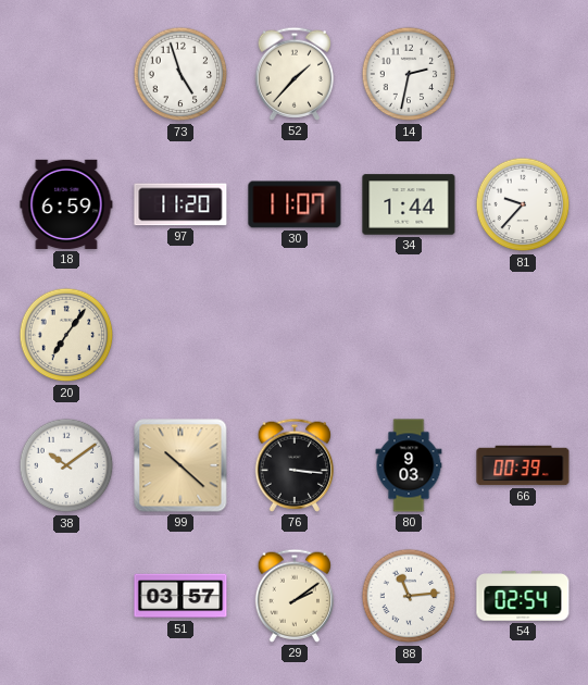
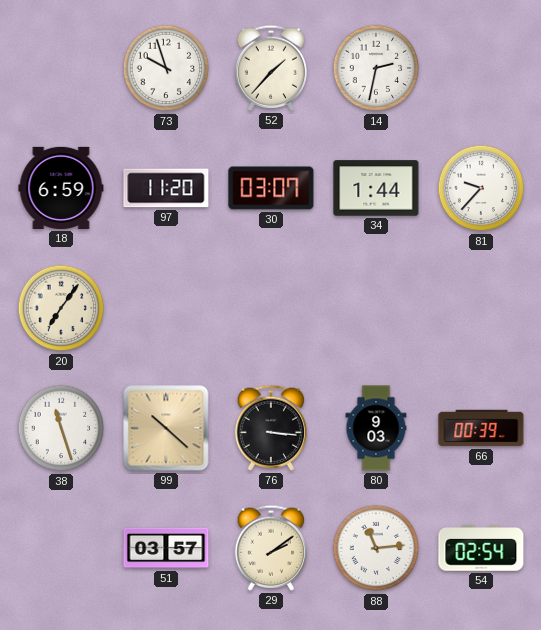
73: 4:57 -> 9:57
30: 11:07 -> 03:07
38: 10:09 -> 11:27
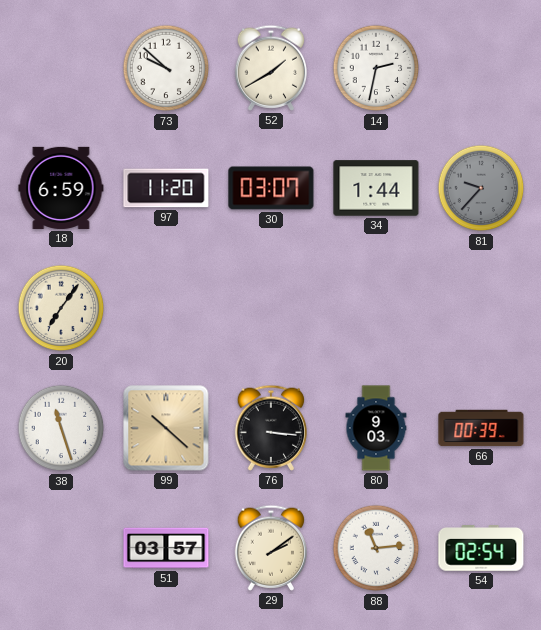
73: 9:57 -> 9:52
52: 1:37 -> 1:40
81 dial: white -> grey
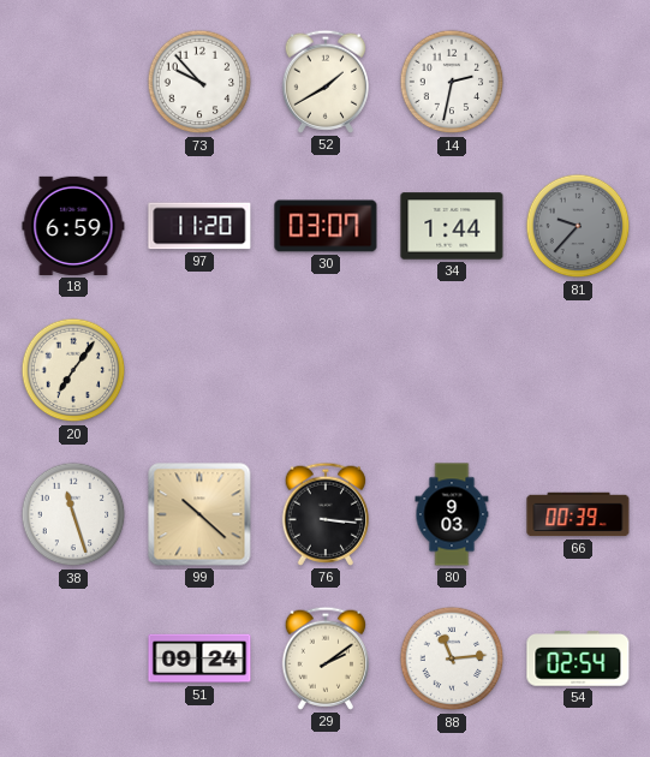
73: 9:52 -> 9:53
51: 03:57 -> 09:24
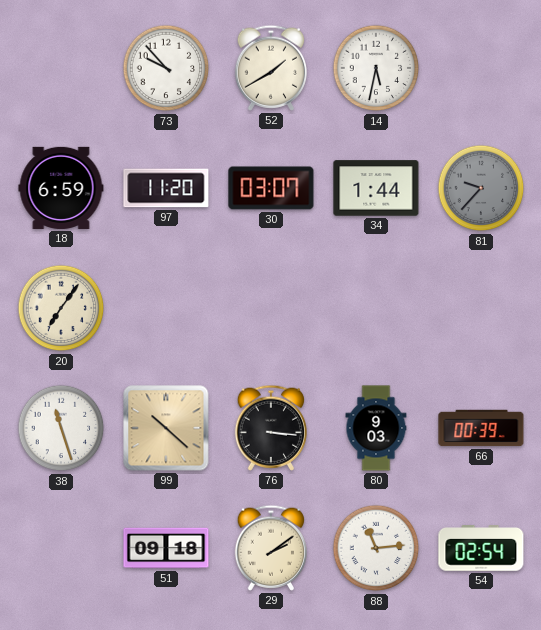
14: 2:32 -> 5:32
51: 09:24 -> 09:18
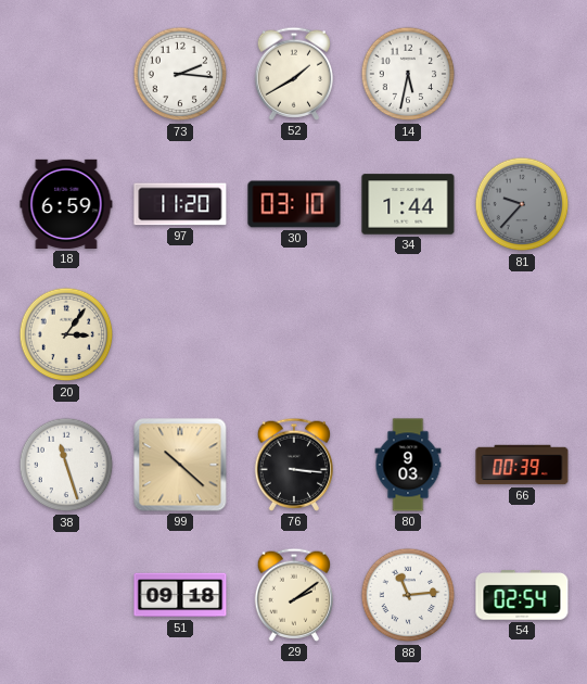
73: 9:53 -> 2:16
30: 03:07 -> 03:10
20: 7:06 -> 3:06
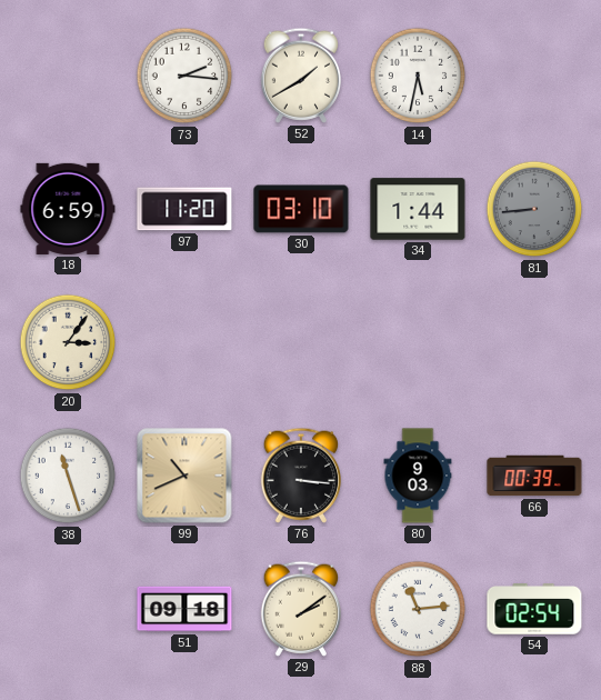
81: 9:37 -> 8:44
99: 10:22 -> 10:41
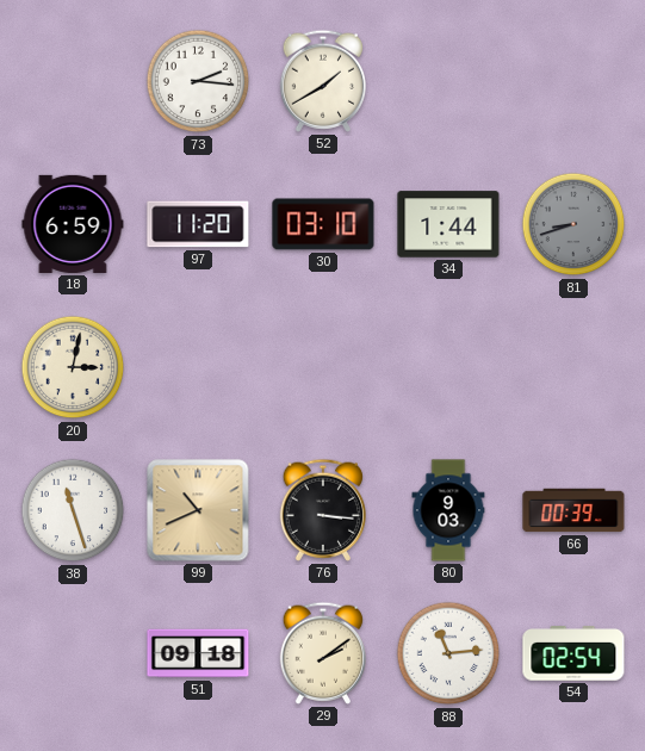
14: 5:32 -> none
81: 8:44 -> 8:42
20: 3:06 -> 3:02
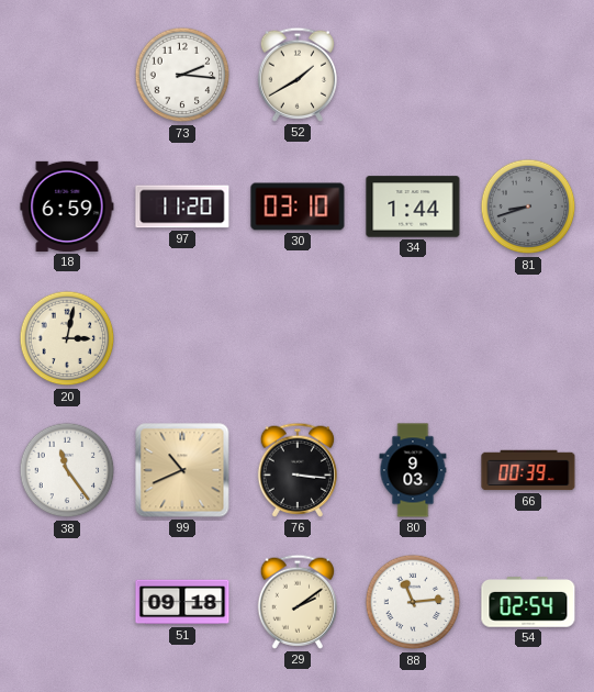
38: 11:27 -> 11:24
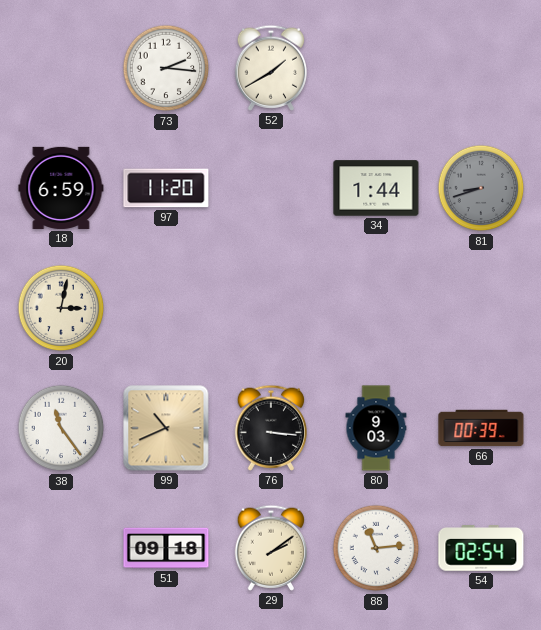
30: 03:10 -> none
